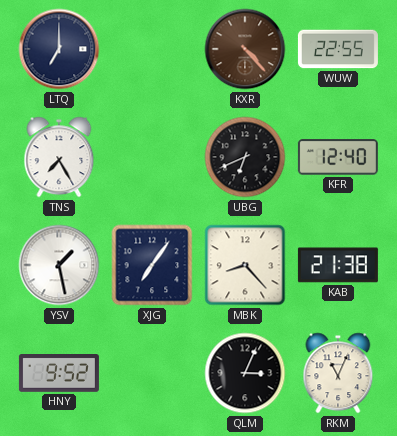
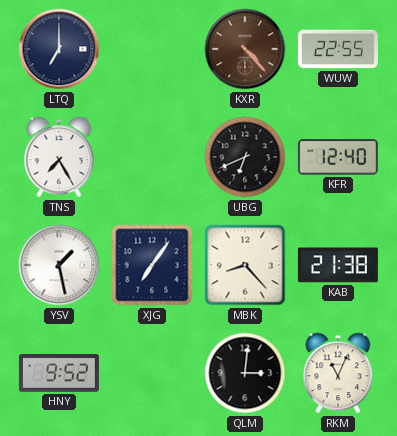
QLM: 3:04 -> 3:01
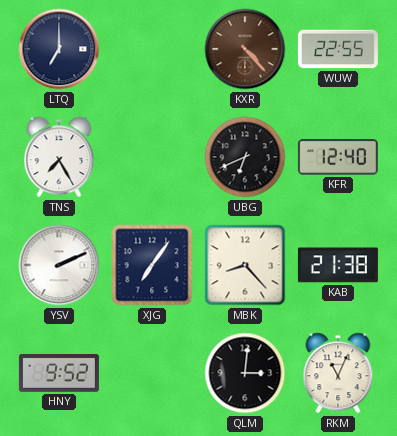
YSV: 1:28 -> 2:11
